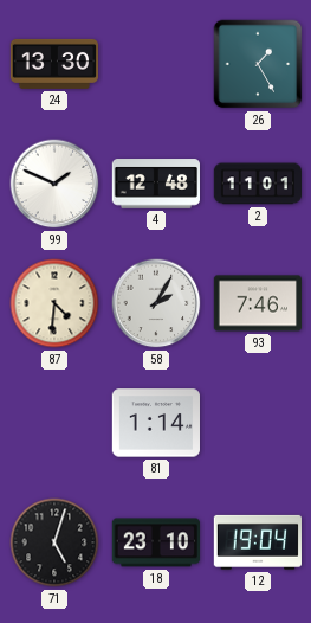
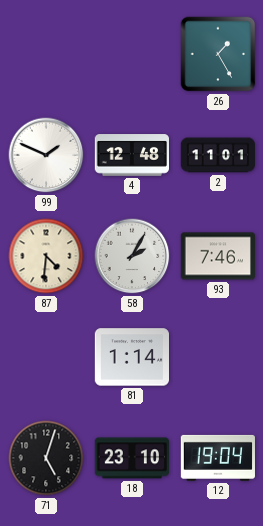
24: 13:30 -> none
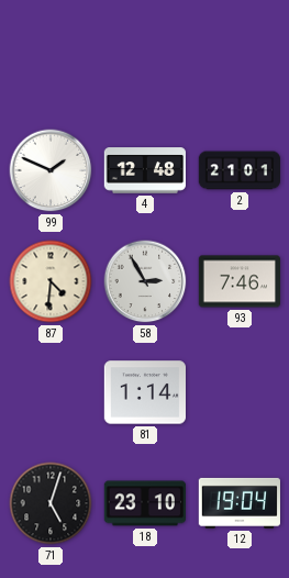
26: 1:25 -> none
2: 11:01 -> 21:01
58: 2:05 -> 2:55
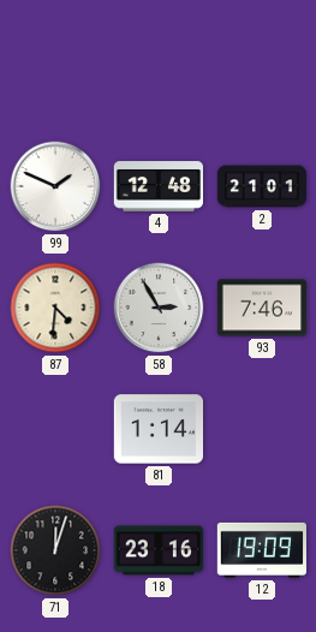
71: 5:03 -> 12:03
18: 23:10 -> 23:16
12: 19:04 -> 19:09
